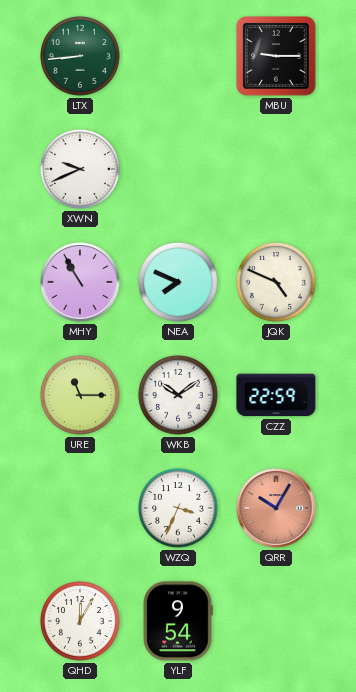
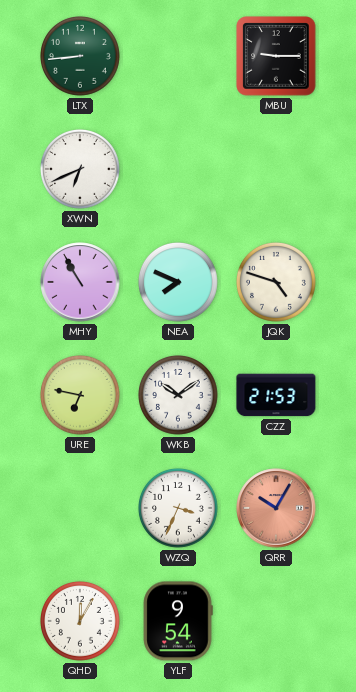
XWN: 9:41 -> 6:41
JQK: 4:49 -> 4:48
URE: 11:15 -> 6:47
CZZ: 22:59 -> 21:53
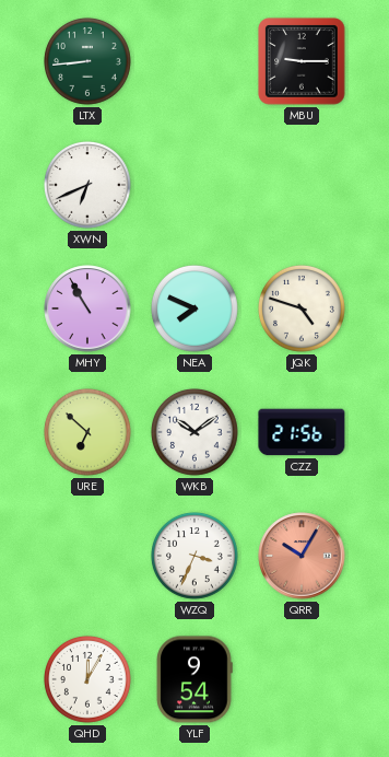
URE: 6:47 -> 6:52
CZZ: 21:53 -> 21:56
